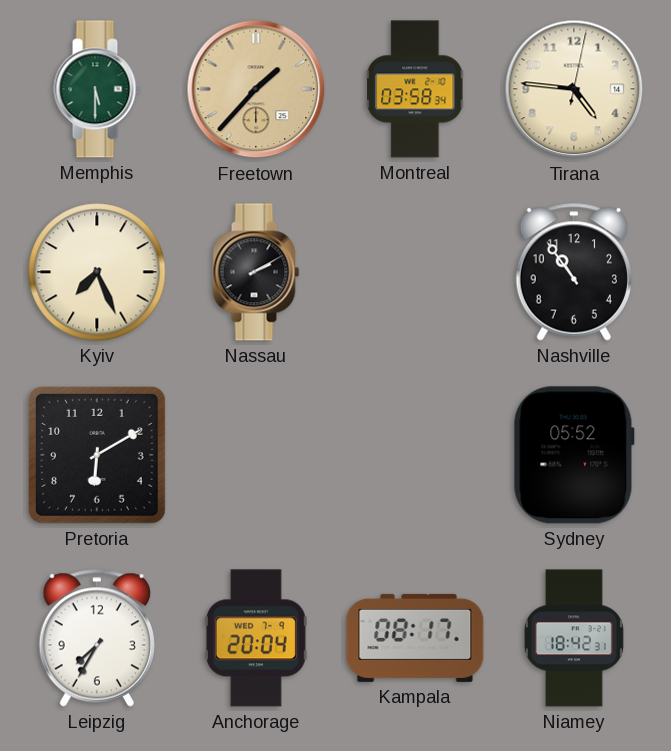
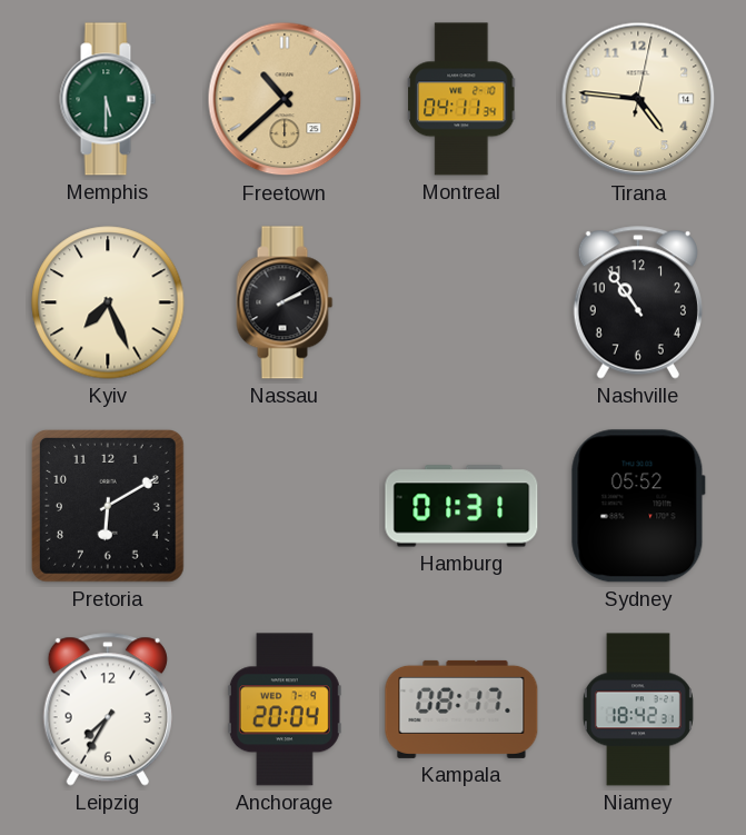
Freetown: 1:37 -> 10:38
Montreal: 03:58 -> 04:11
Hamburg: none -> 01:31
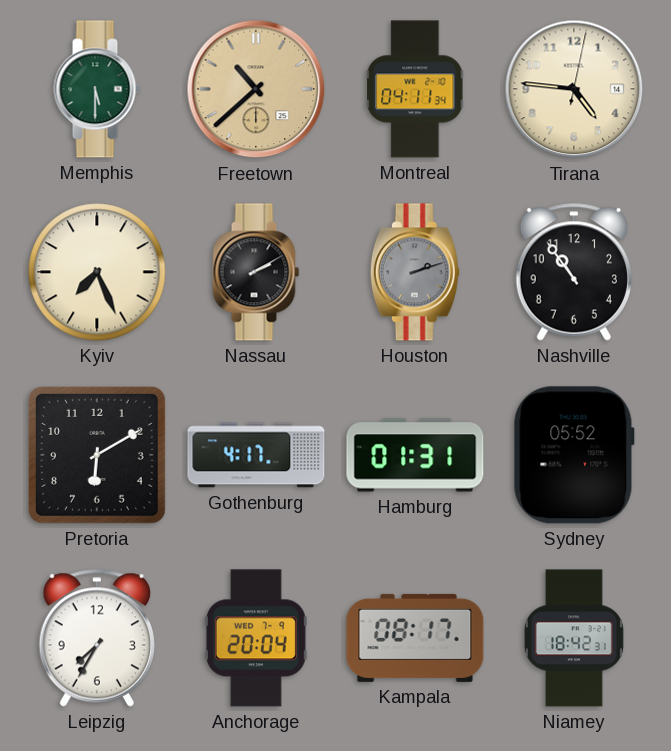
Houston: none -> 2:12
Gothenburg: none -> 4:17
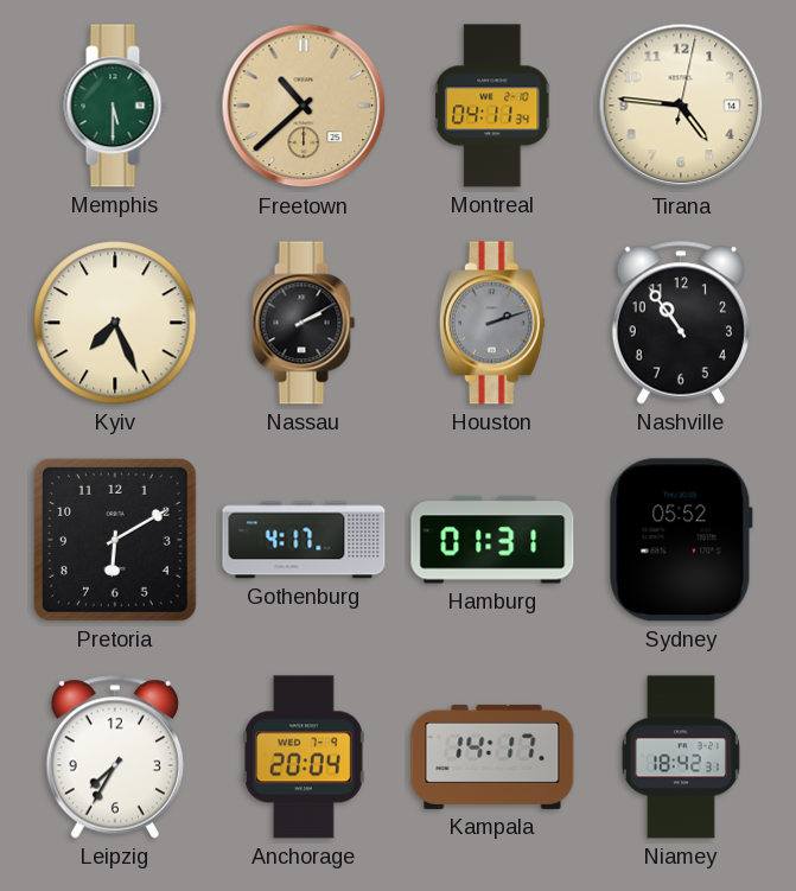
Kampala: 08:17 -> 14:17
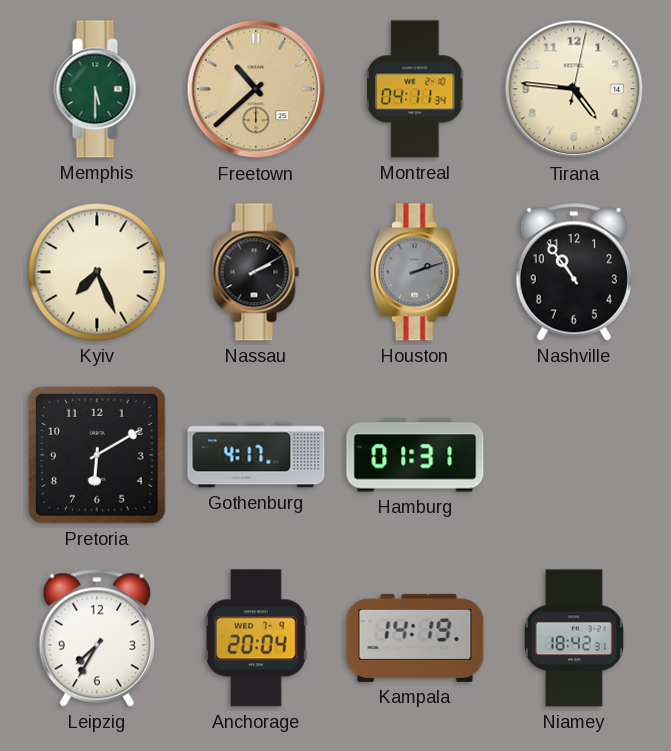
Sydney: 05:52 -> none
Kampala: 14:17 -> 14:19
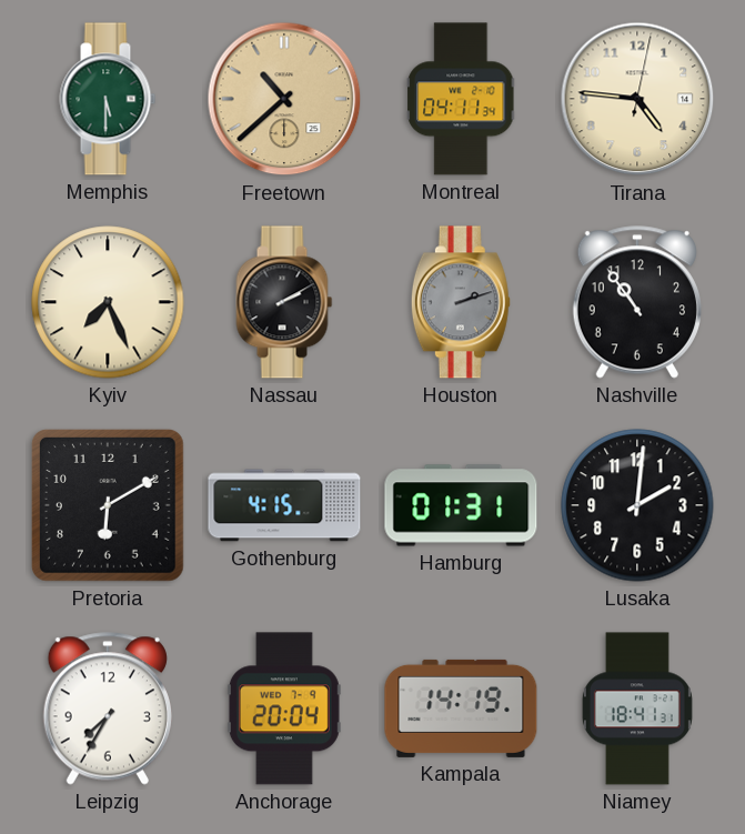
Gothenburg: 4:17 -> 4:15
Lusaka: none -> 2:01
Niamey: 18:42 -> 18:41
